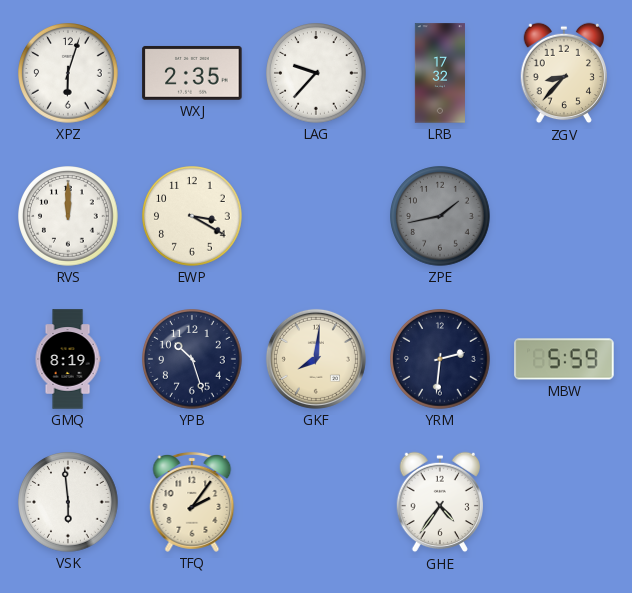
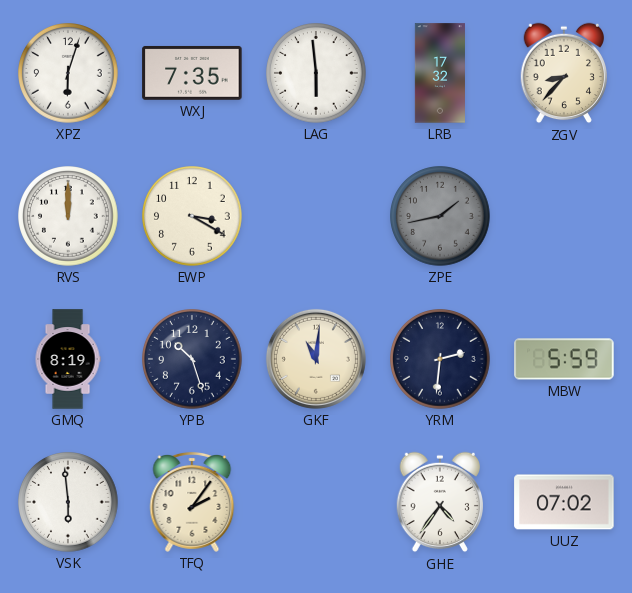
WXJ: 2:35 -> 7:35
LAG: 9:37 -> 5:59
GKF: 8:01 -> 11:01
UUZ: none -> 07:02
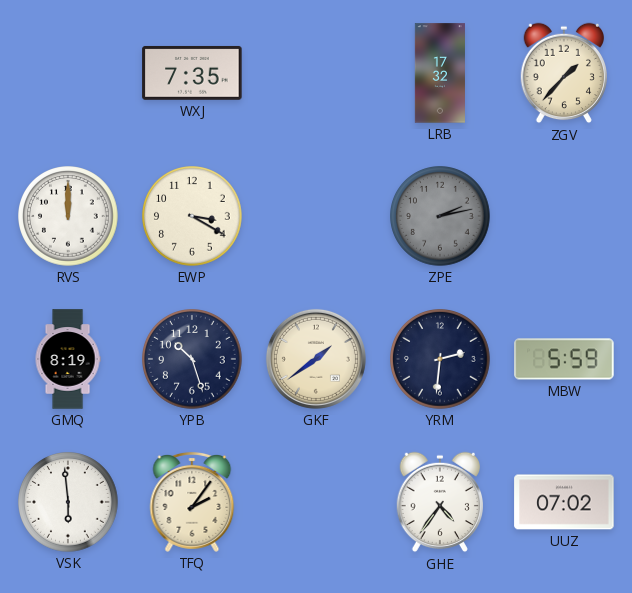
XPZ: 6:03 -> none
LAG: 5:59 -> none
ZGV: 8:37 -> 1:37
ZPE: 1:43 -> 2:13
GKF: 11:01 -> 1:39
